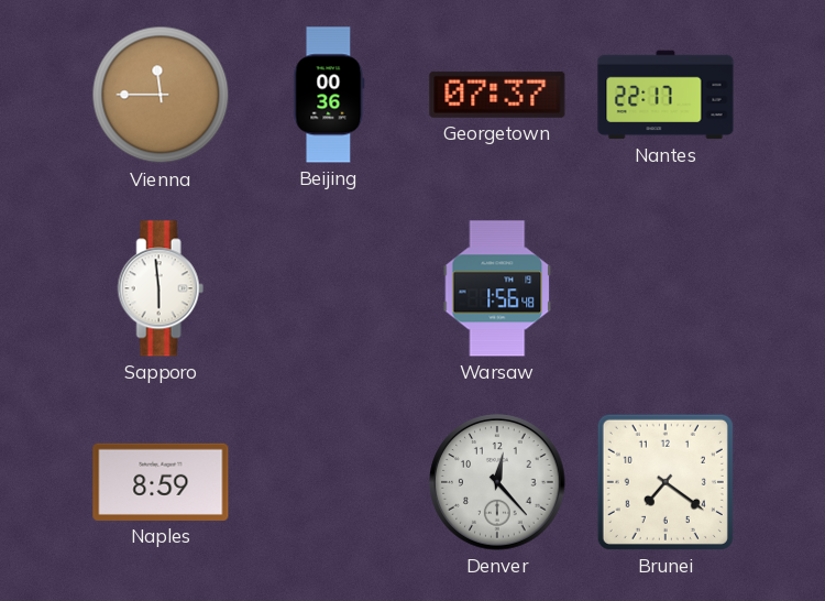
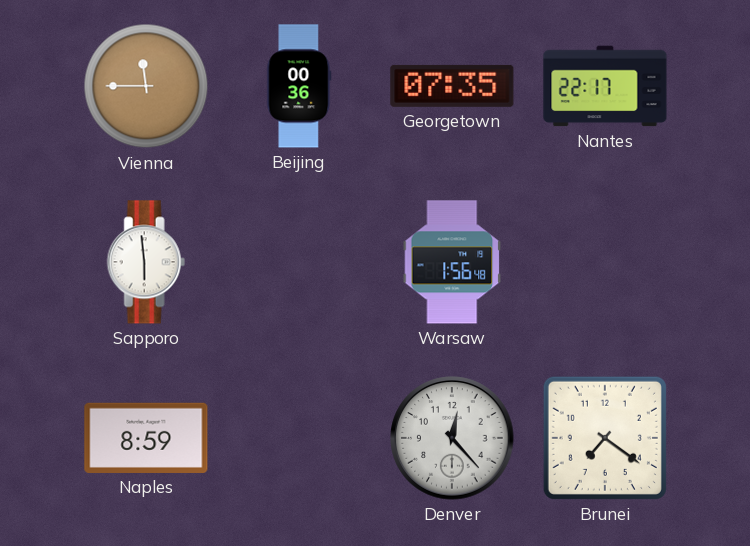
Georgetown: 07:37 -> 07:35
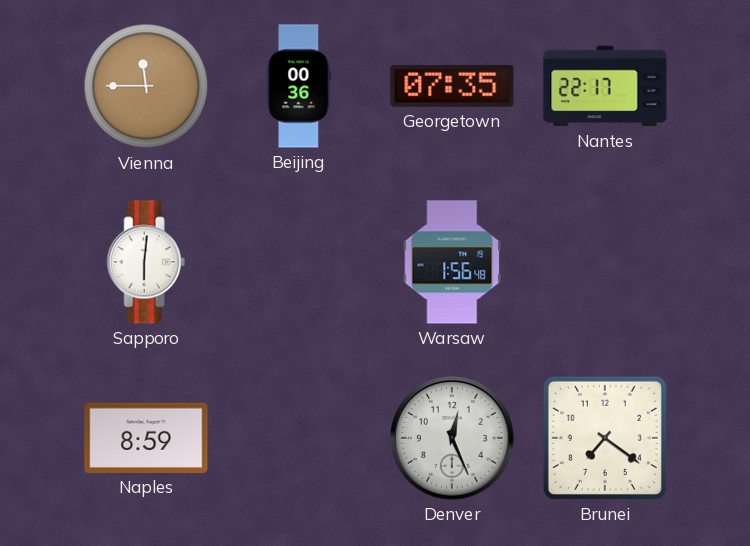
Sapporo: 5:59 -> 6:01
Denver: 12:23 -> 12:26
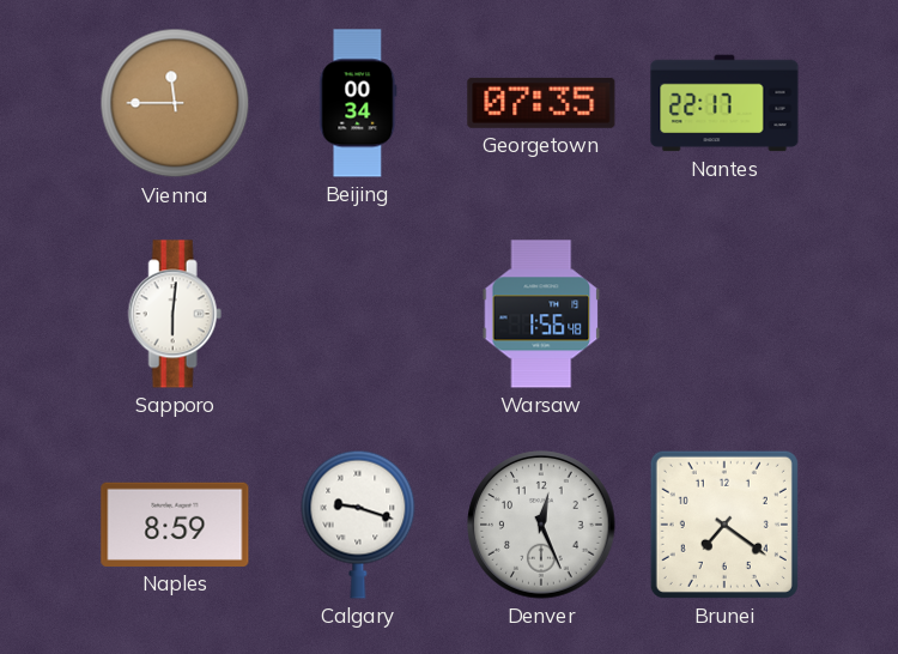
Beijing: 00:36 -> 00:34
Calgary: none -> 9:18
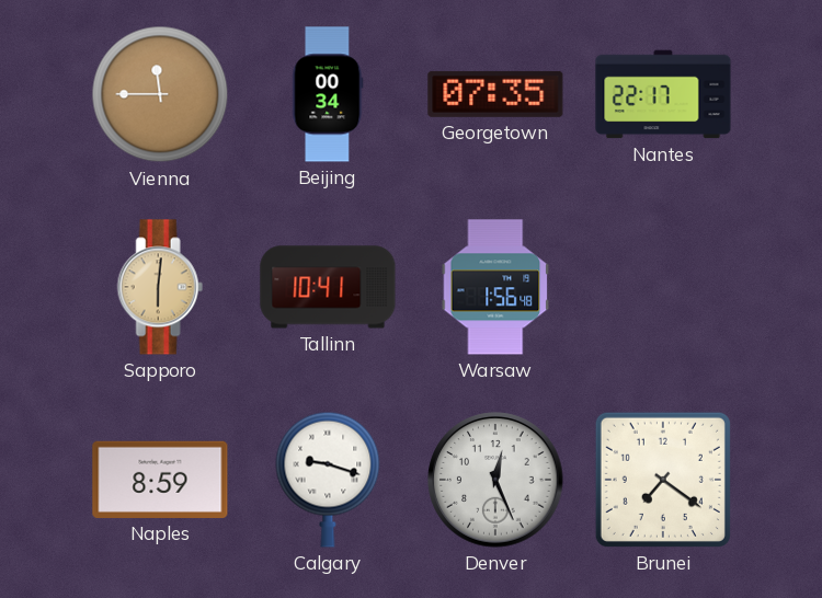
Sapporo dial: white -> champagne
Tallinn: none -> 10:41
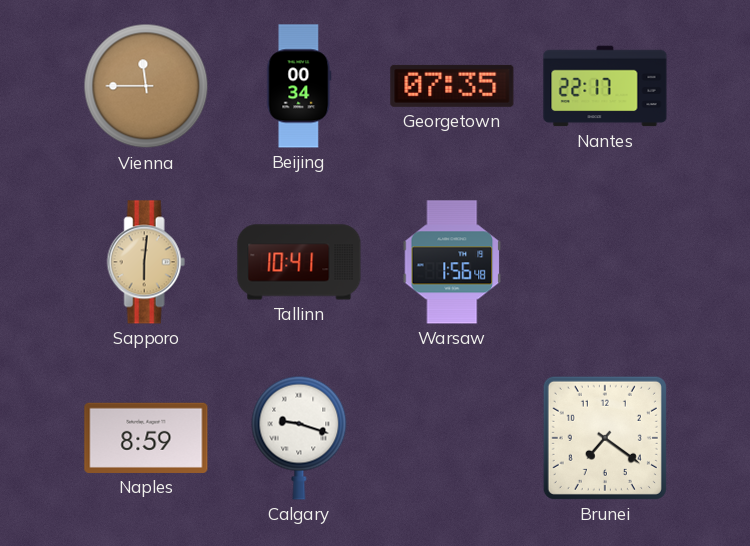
Denver: 12:26 -> none
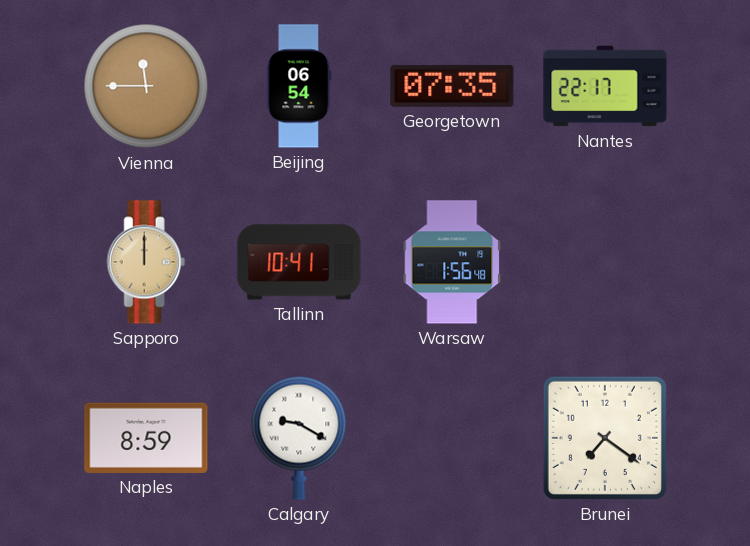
Beijing: 00:34 -> 06:54
Sapporo: 6:01 -> 12:00
Calgary: 9:18 -> 9:20
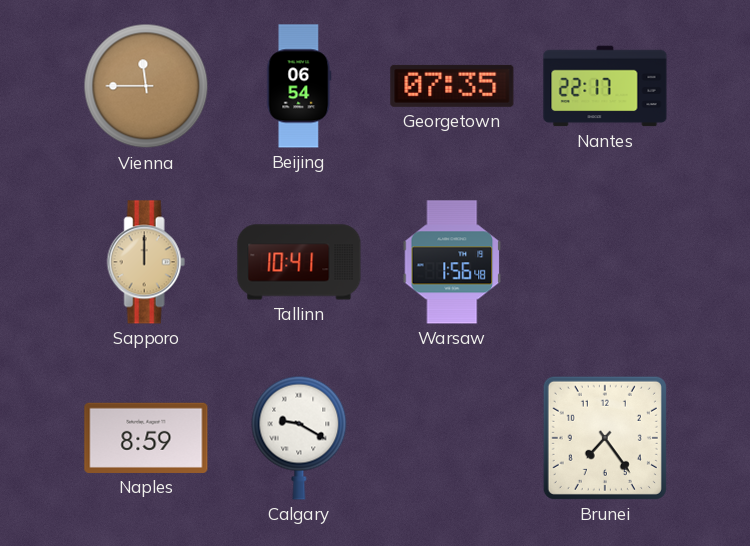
Brunei: 7:21 -> 7:24
